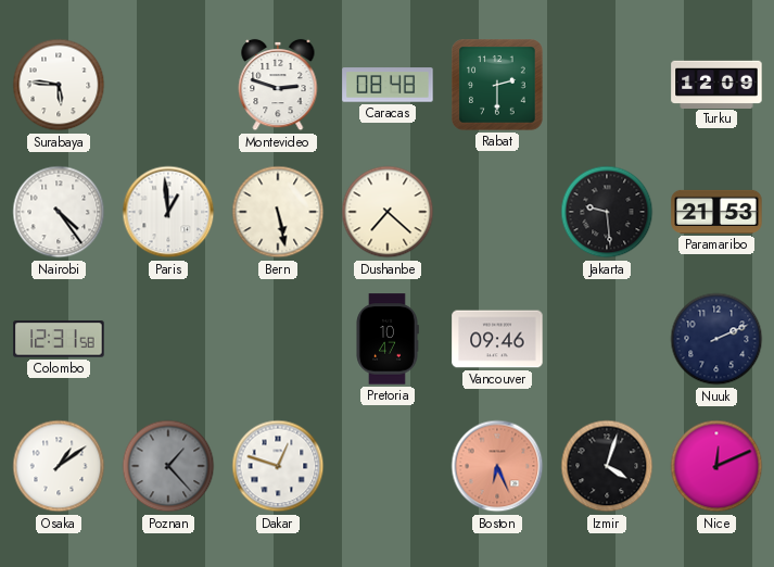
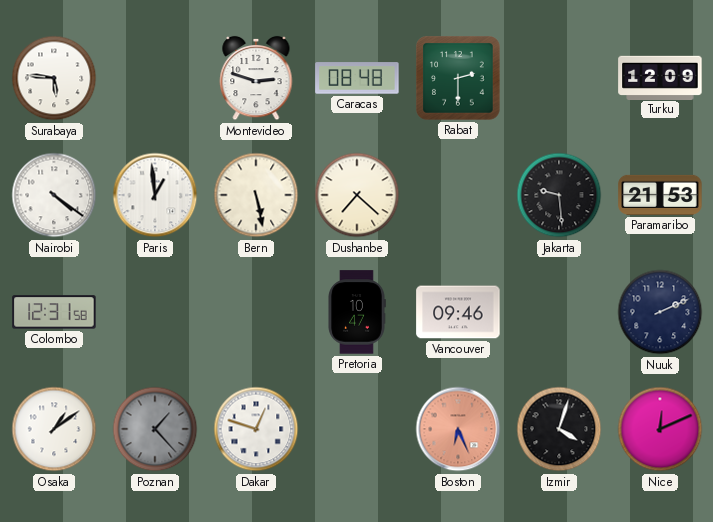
Nairobi: 4:24 -> 4:21
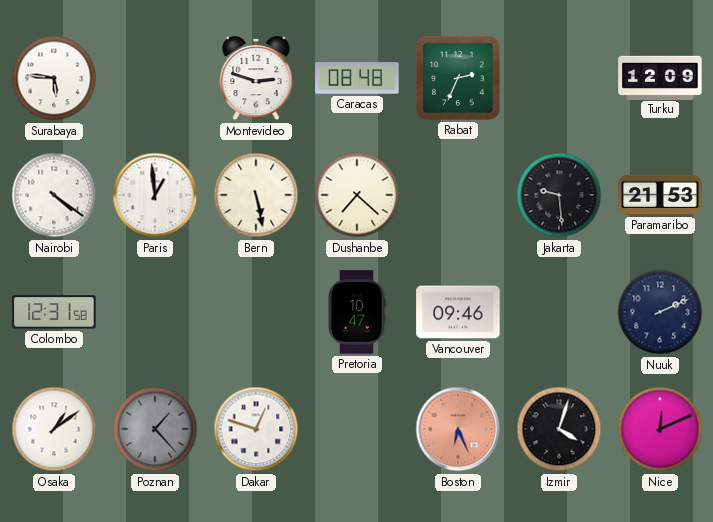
Rabat: 2:30 -> 2:34
